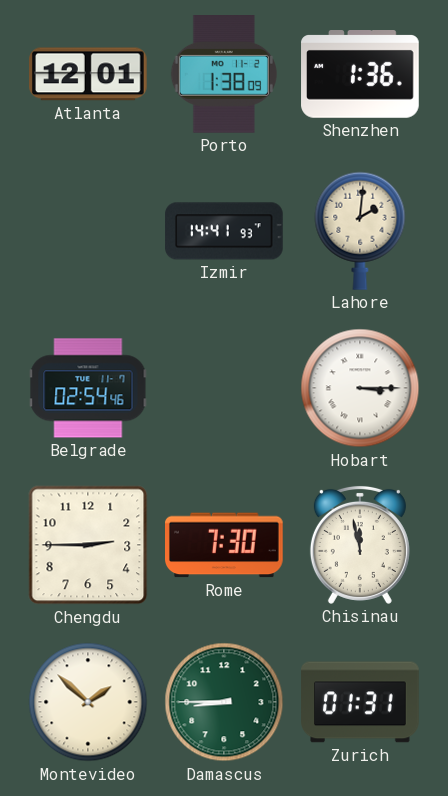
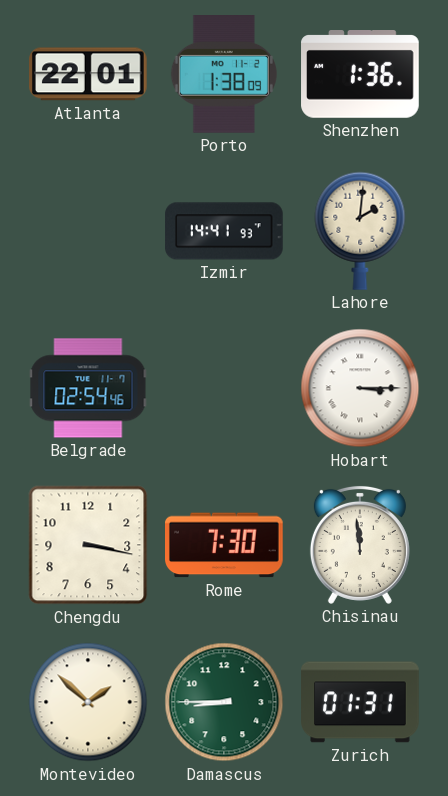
Atlanta: 12:01 -> 22:01
Chengdu: 2:45 -> 3:17
Chisinau: 11:58 -> 11:59
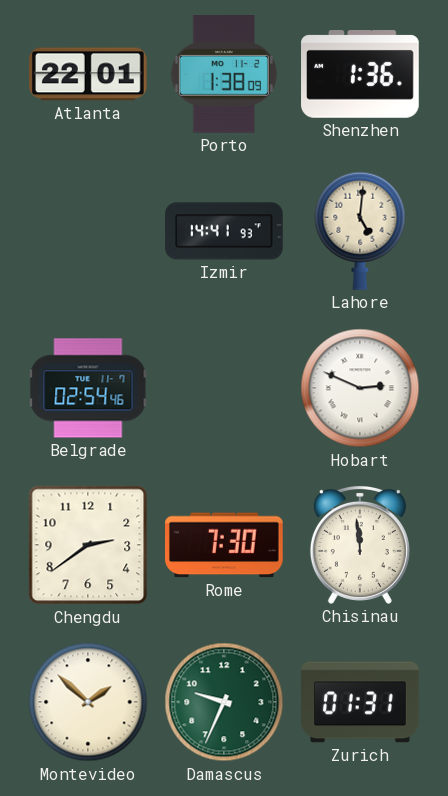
Lahore: 2:01 -> 5:01
Hobart: 3:15 -> 2:49
Chengdu: 3:17 -> 2:39
Damascus: 8:45 -> 9:34
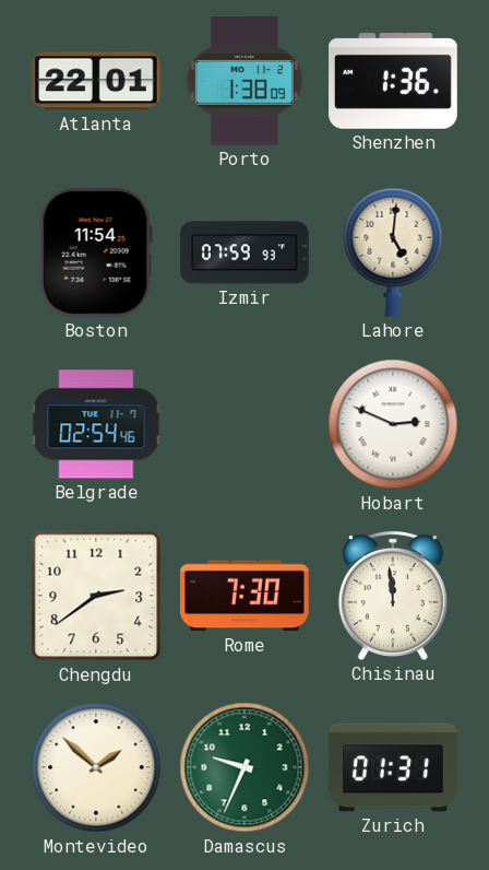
Boston: none -> 11:54
Izmir: 14:41 -> 07:59
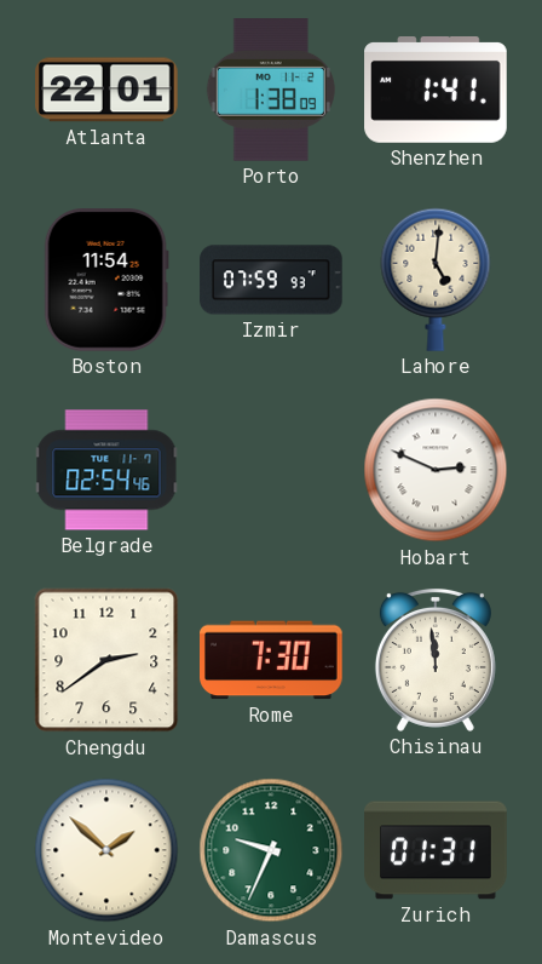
Shenzhen: 1:36 -> 1:41
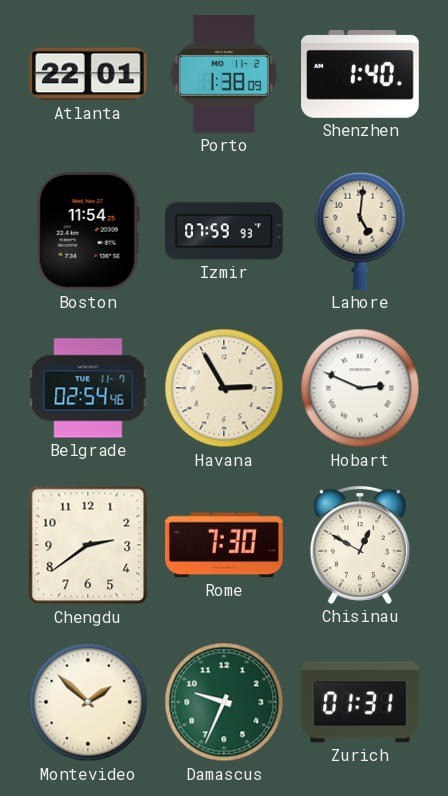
Shenzhen: 1:41 -> 1:40
Havana: none -> 2:55
Chisinau: 11:59 -> 12:50
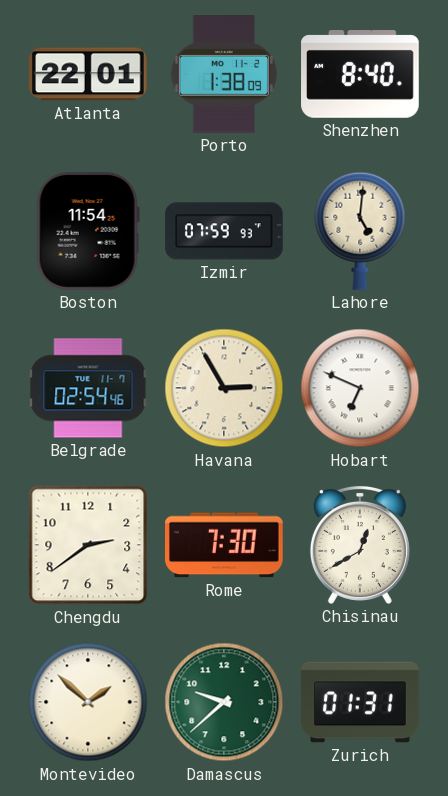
Shenzhen: 1:40 -> 8:40
Hobart: 2:49 -> 6:49
Chisinau: 12:50 -> 12:40
Damascus: 9:34 -> 9:38
